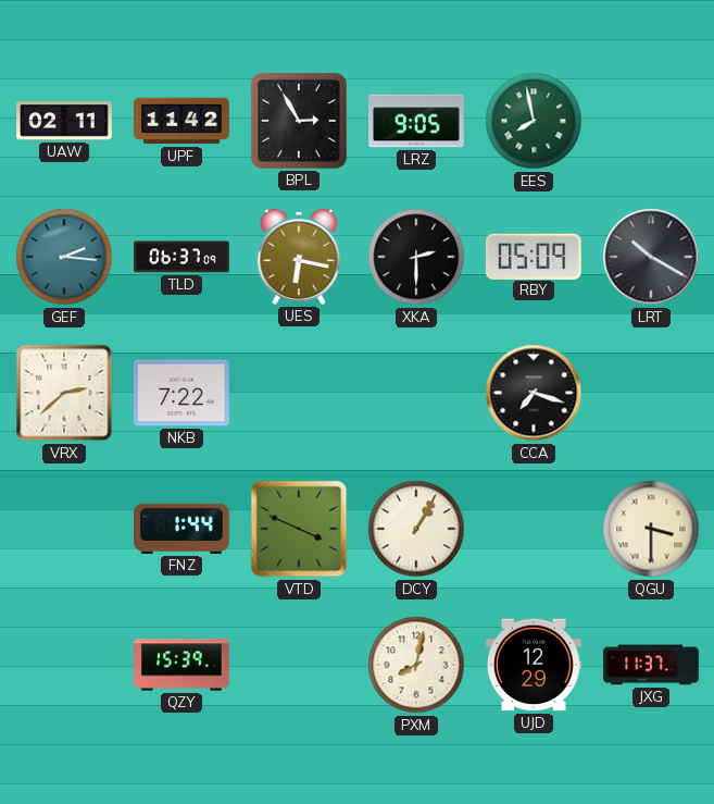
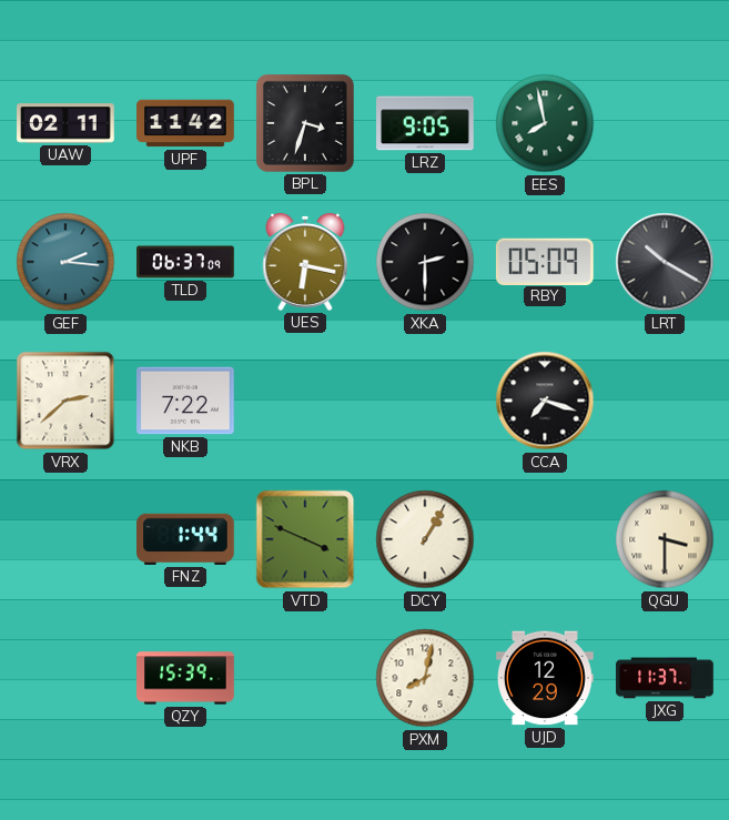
BPL: 2:55 -> 3:33
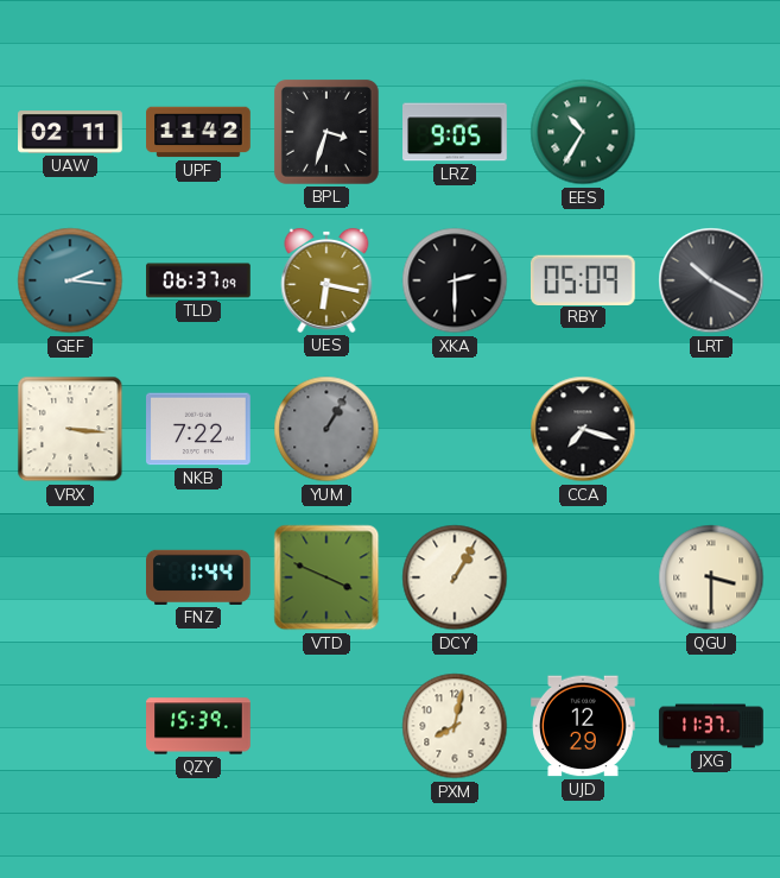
EES: 7:58 -> 10:35
VRX: 2:38 -> 3:16
YUM: none -> 1:05
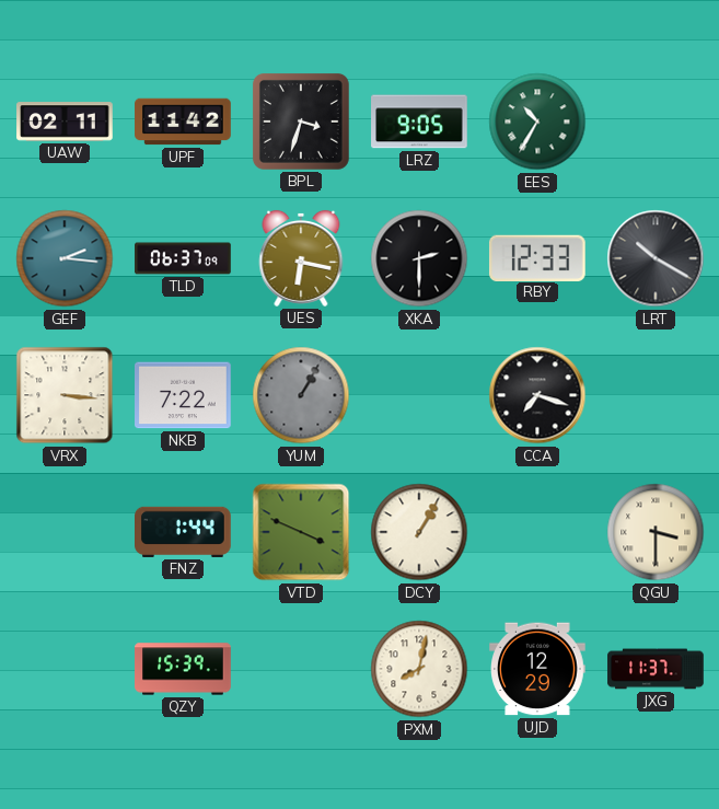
RBY: 05:09 -> 12:33
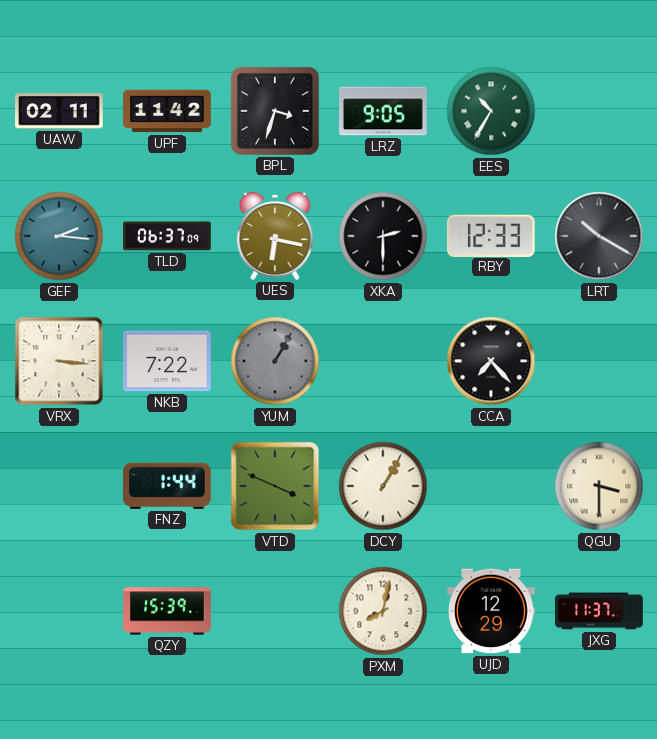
CCA: 7:18 -> 7:23
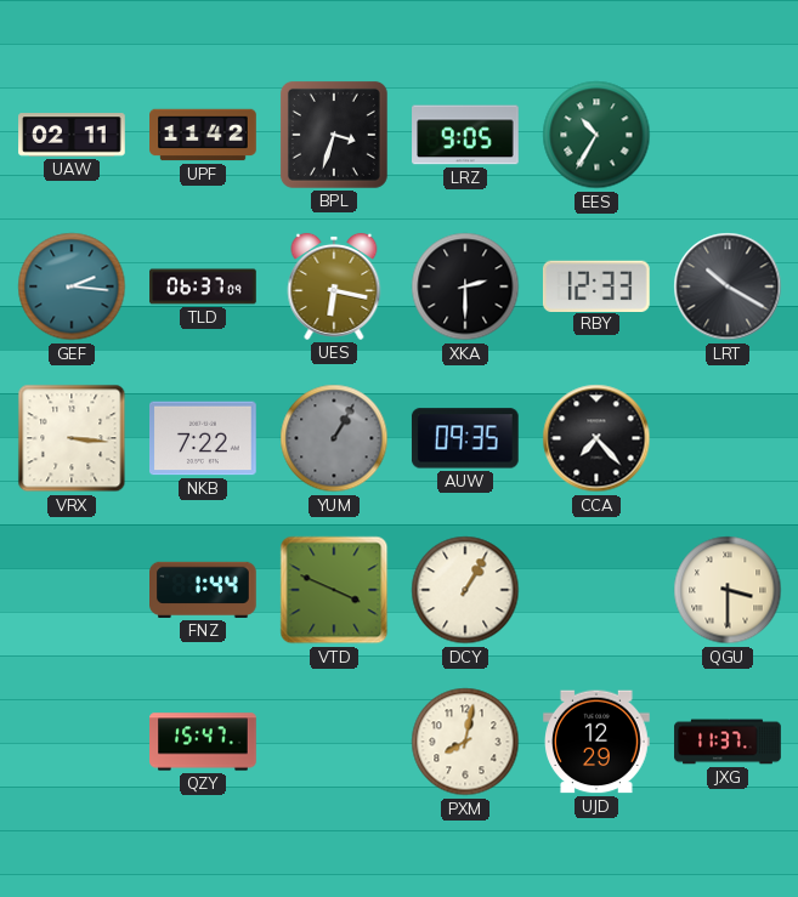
AUW: none -> 09:35
QZY: 15:39 -> 15:47
